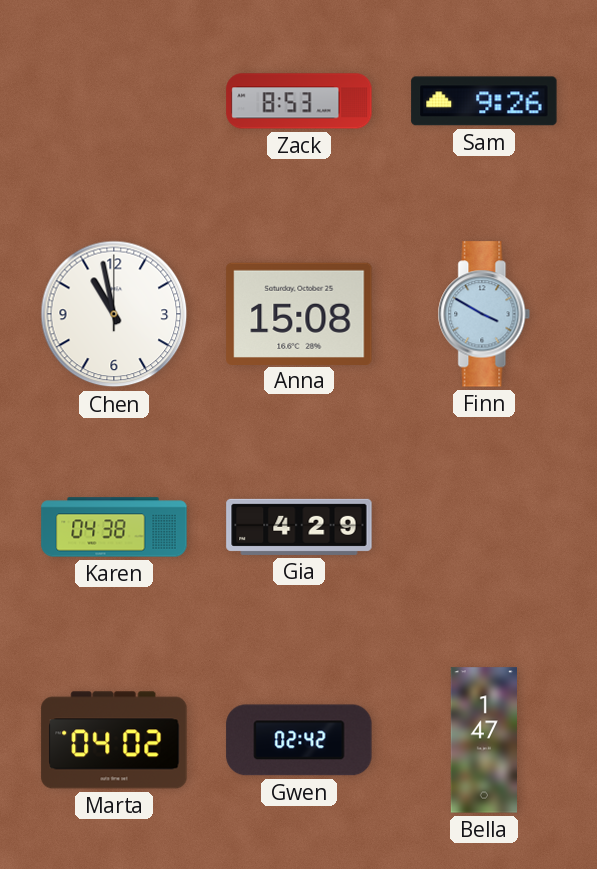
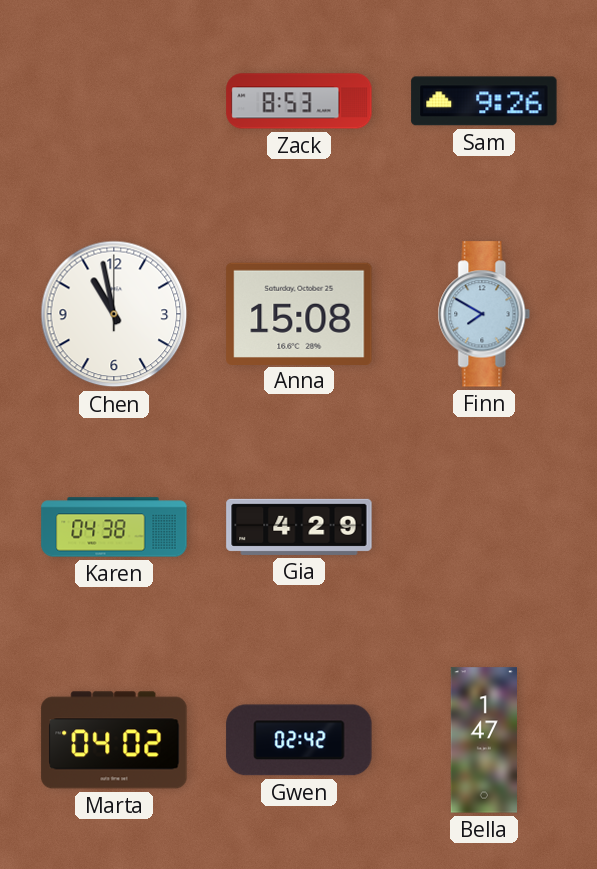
Finn: 3:50 -> 7:50
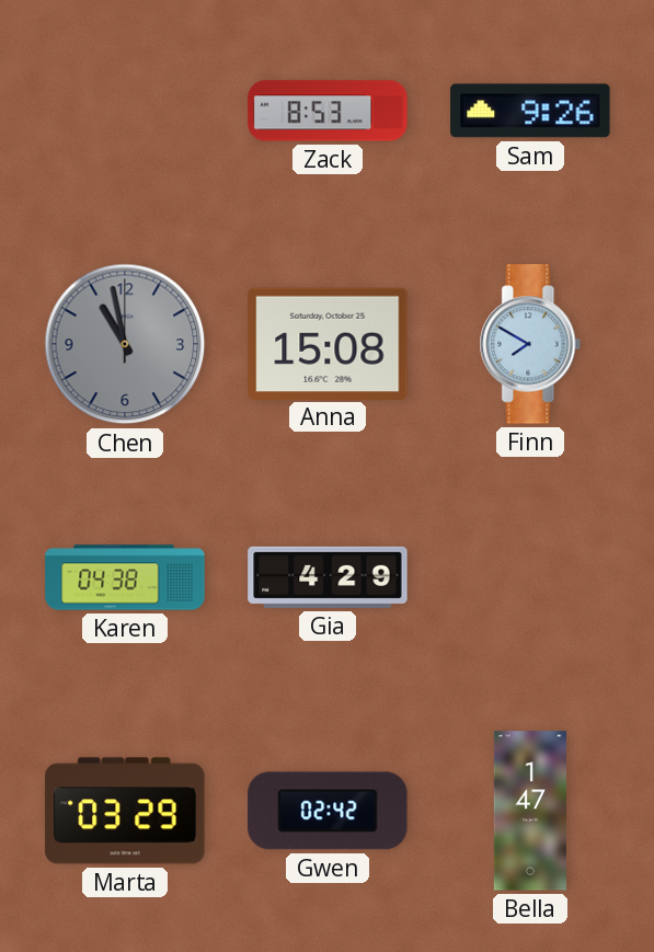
Chen dial: white -> grey
Marta: 04:02 -> 03:29
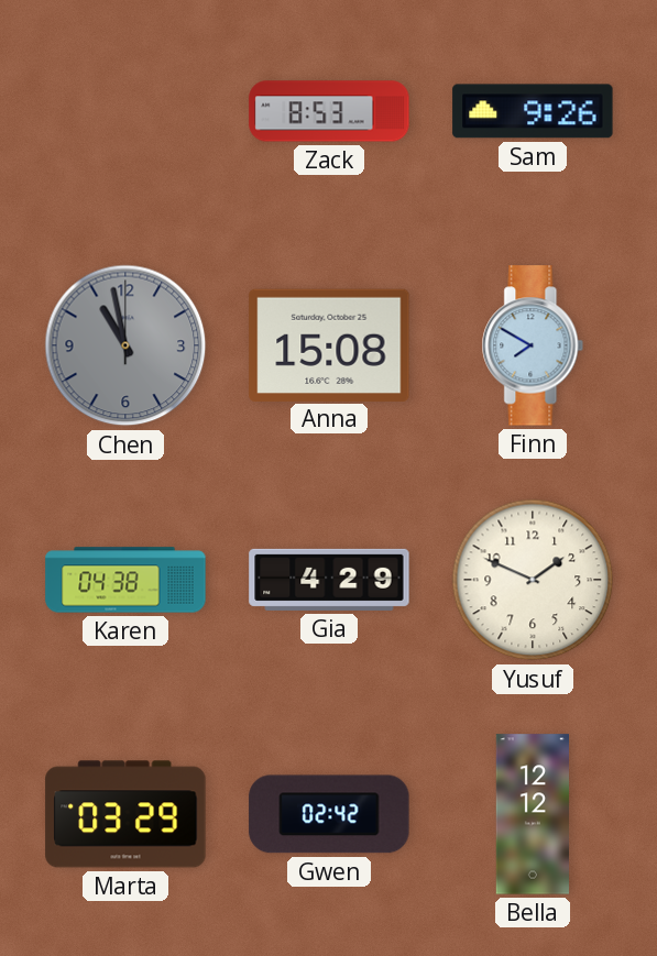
Yusuf: none -> 1:49
Bella: 1:47 -> 12:12
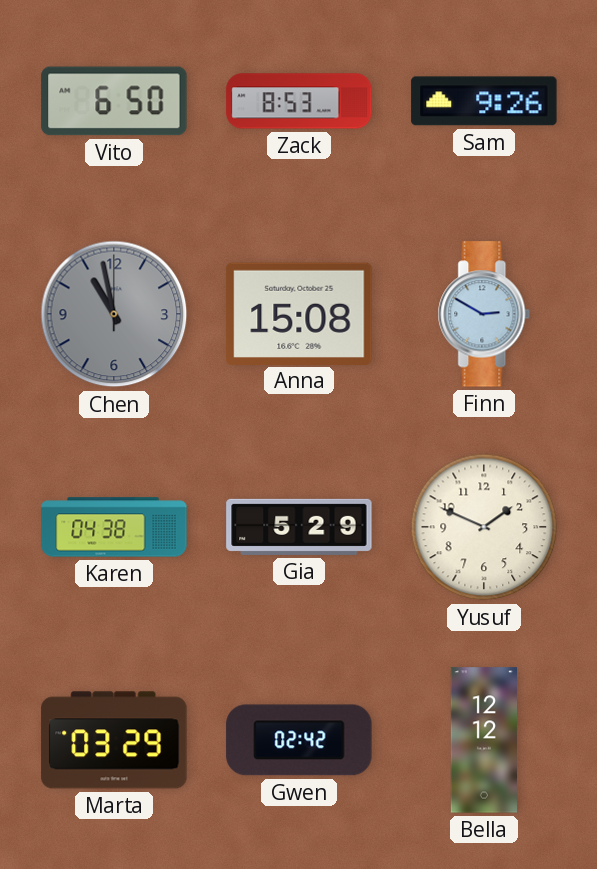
Vito: none -> 6:50
Finn: 7:50 -> 2:50
Gia: 4:29 -> 5:29
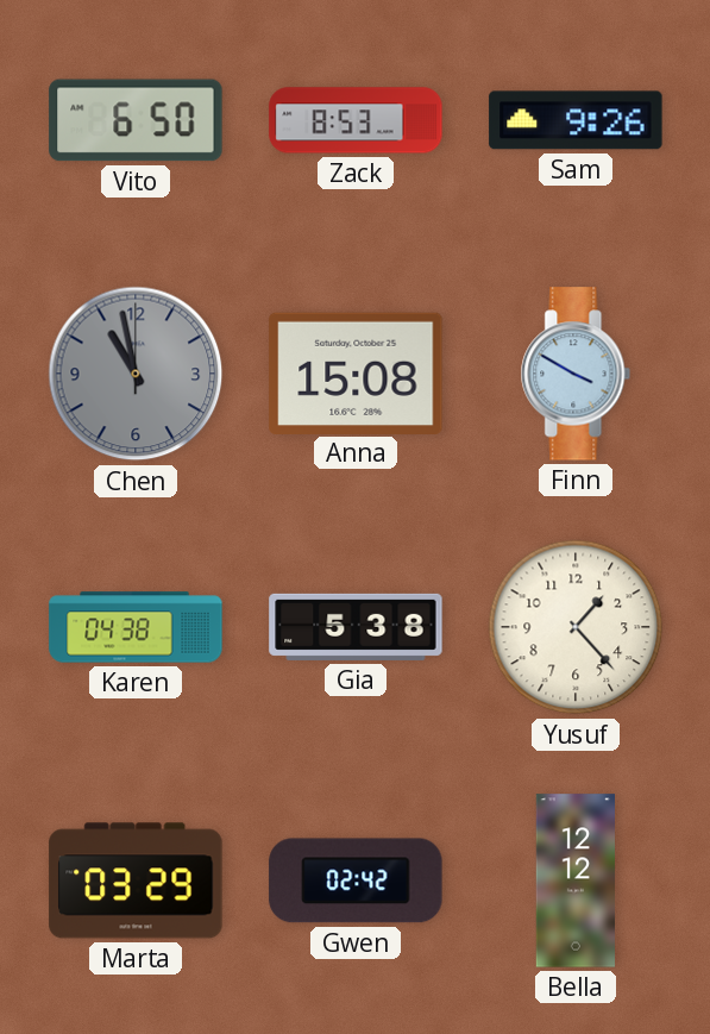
Finn: 2:50 -> 3:50
Gia: 5:29 -> 5:38
Yusuf: 1:49 -> 1:23
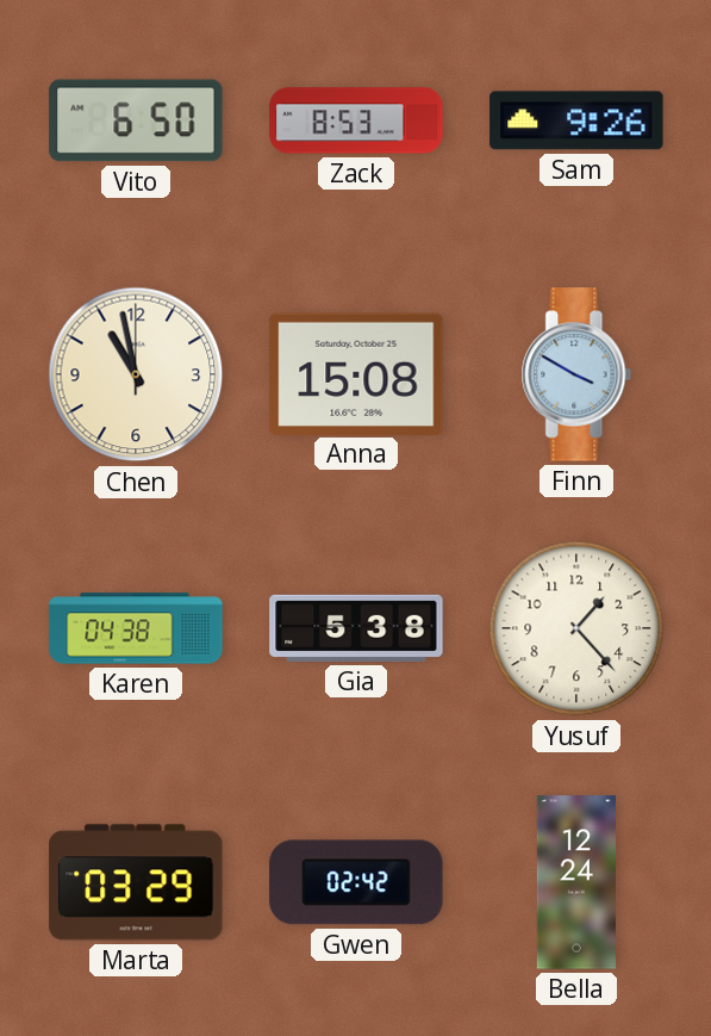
Chen dial: grey -> cream
Bella: 12:12 -> 12:24
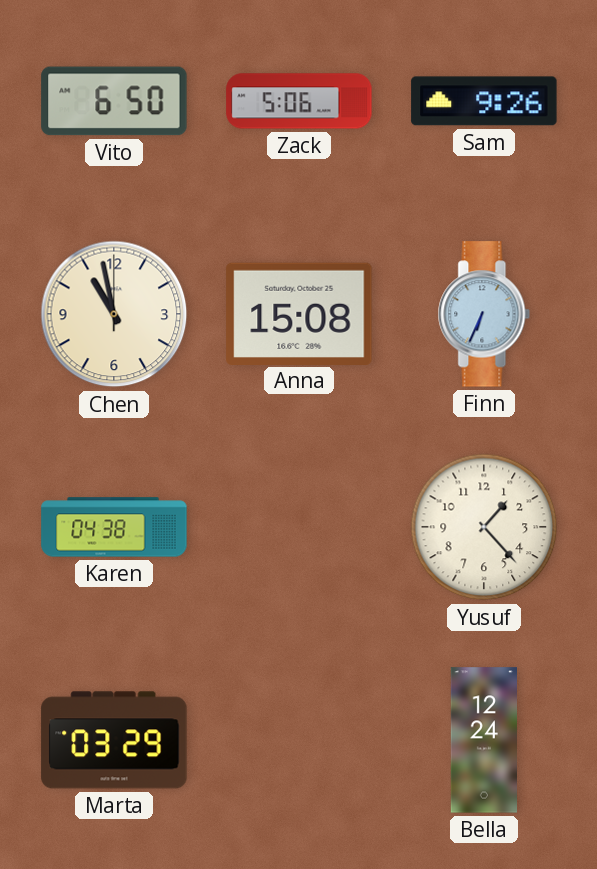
Zack: 8:53 -> 5:06
Finn: 3:50 -> 6:34
Gia: 5:38 -> none
Gwen: 02:42 -> none
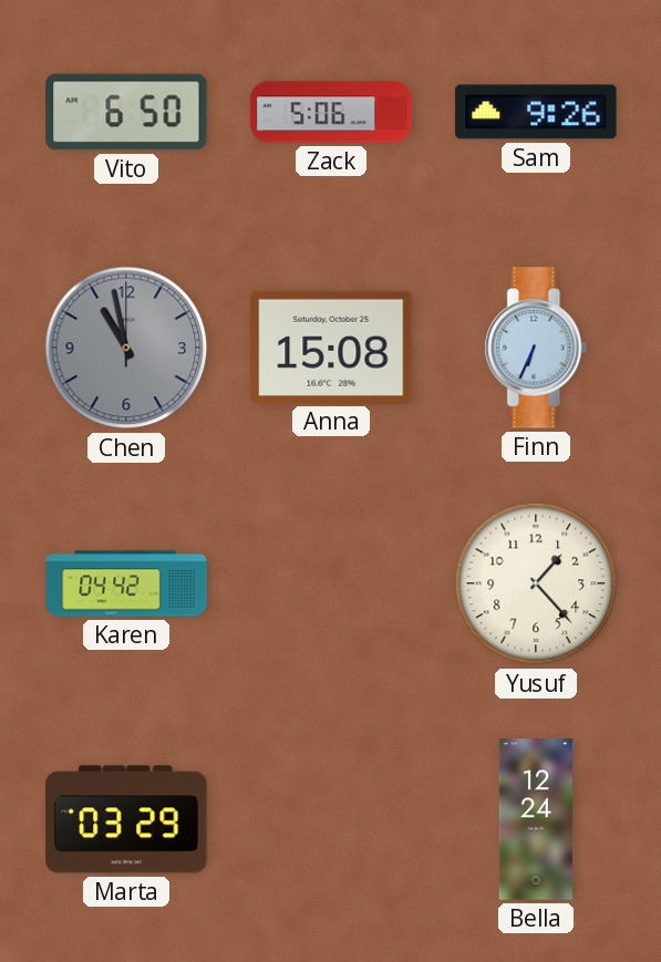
Chen dial: cream -> grey
Karen: 04:38 -> 04:42
